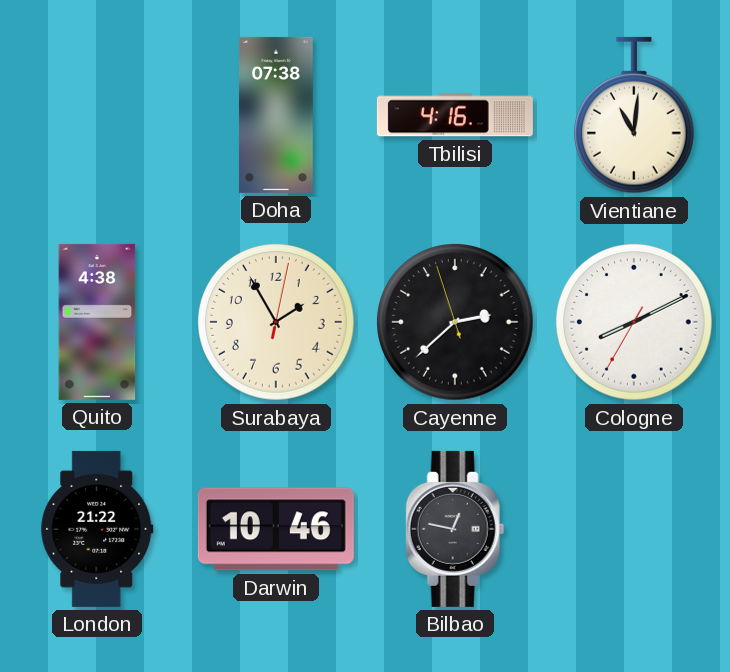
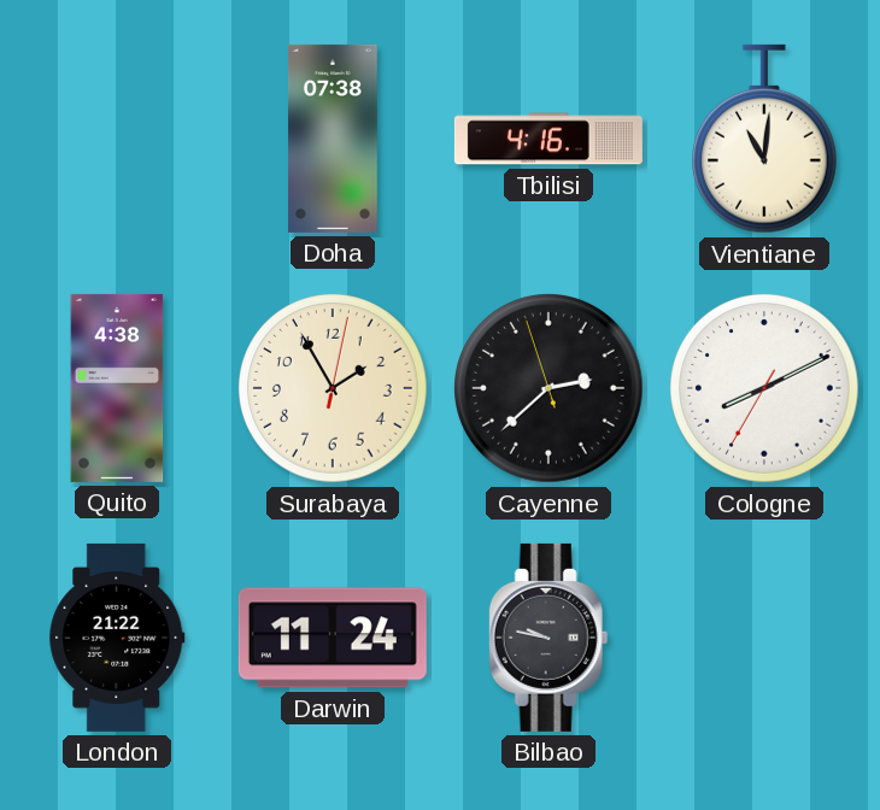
Darwin: 10:46 -> 11:24
Bilbao: 12:47 -> 9:47
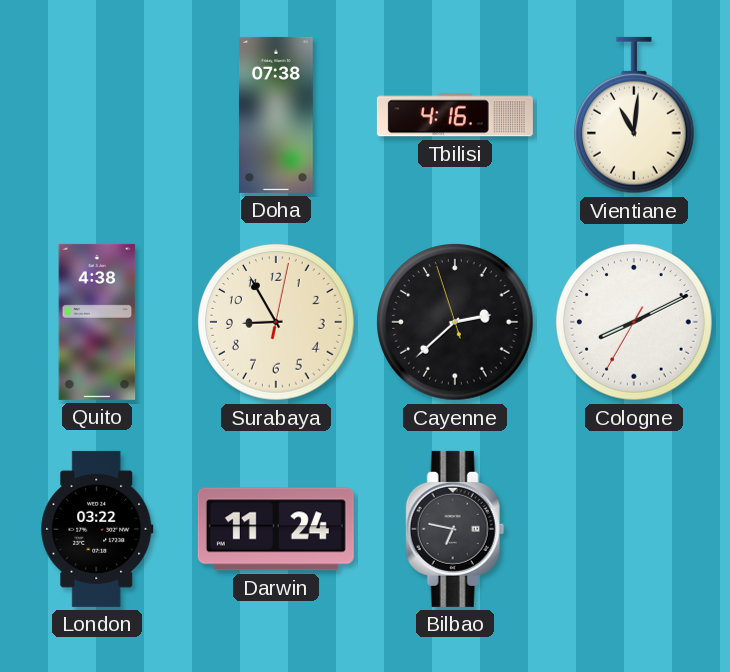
Surabaya: 1:55 -> 8:55
London: 21:22 -> 03:22
Bilbao: 9:47 -> 6:47
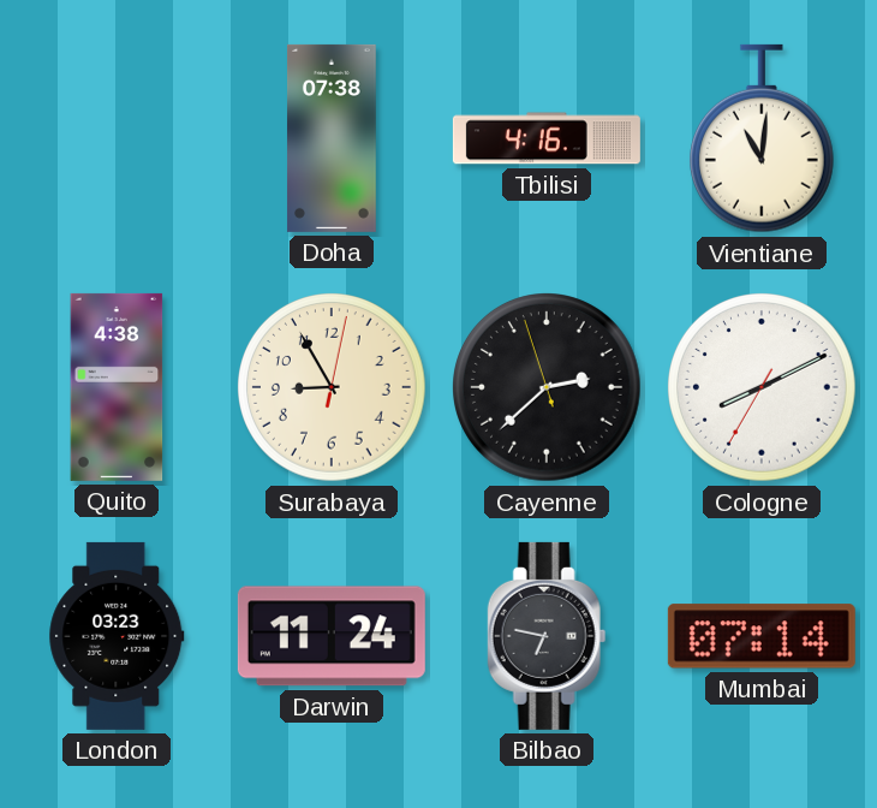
London: 03:22 -> 03:23
Mumbai: none -> 07:14
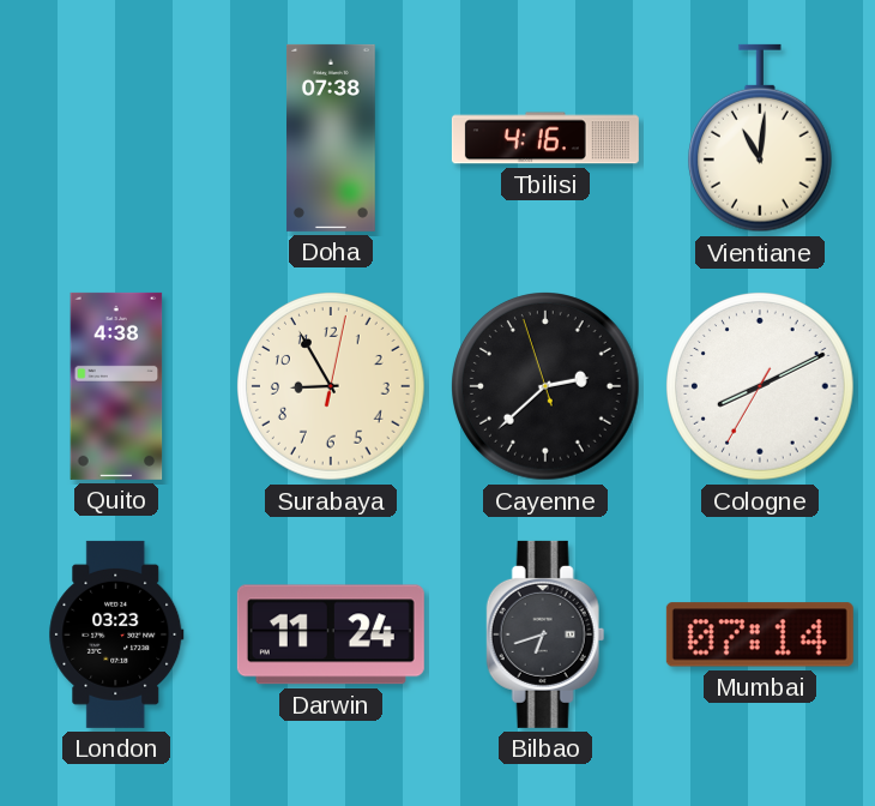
Bilbao: 6:47 -> 6:42
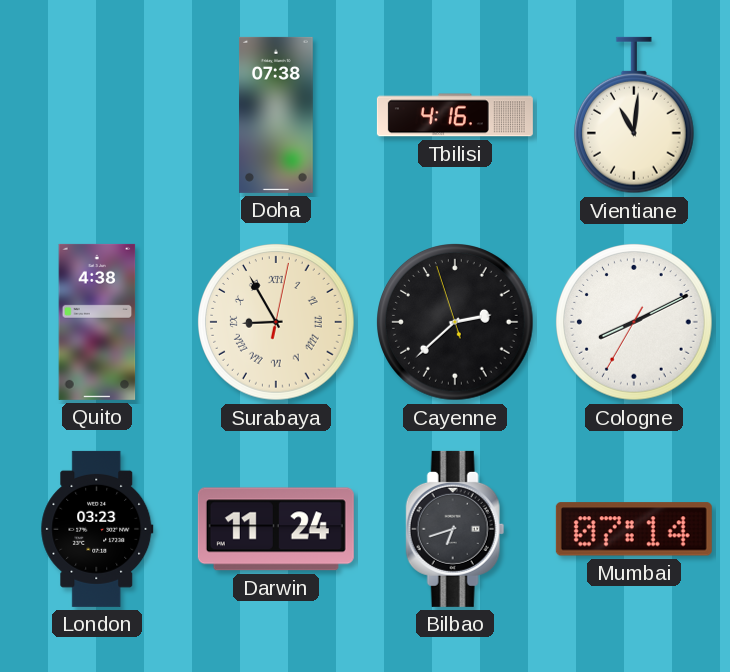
Surabaya numerals: Arabic -> Roman
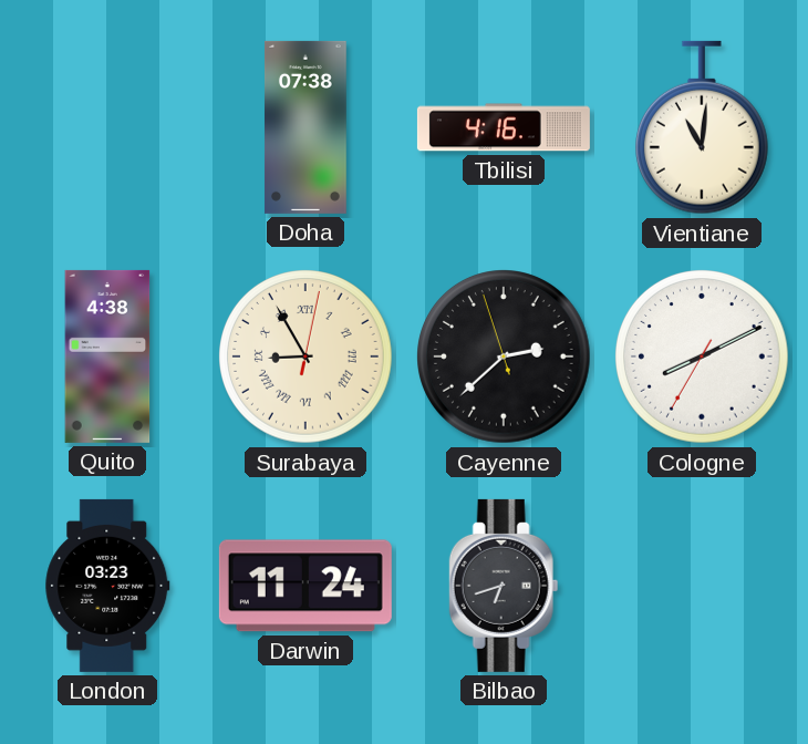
Mumbai: 07:14 -> none
